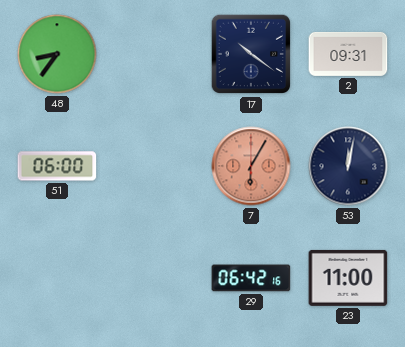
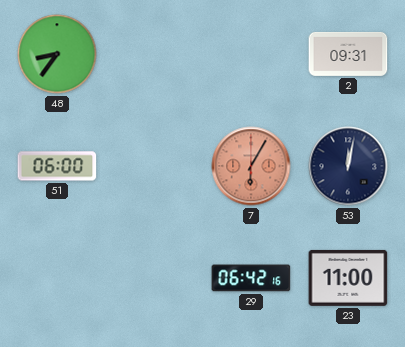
17: 10:21 -> none
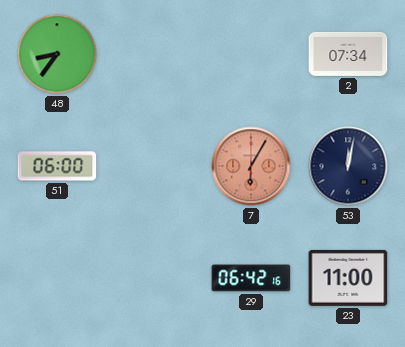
2: 09:31 -> 07:34
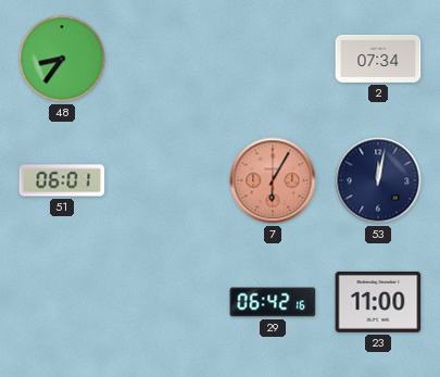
51: 06:00 -> 06:01
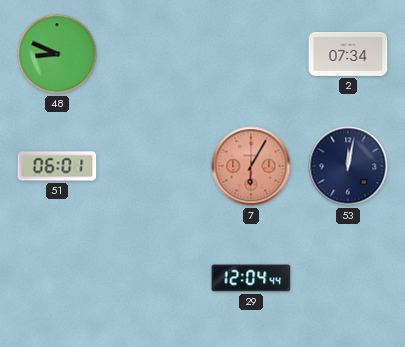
48: 8:36 -> 8:49
29: 06:42 -> 12:04
23: 11:00 -> none
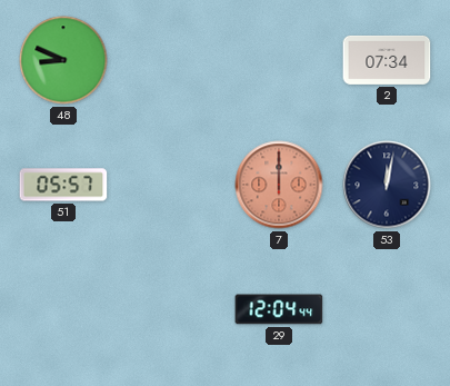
51: 06:01 -> 05:57
7: 6:05 -> 12:00
